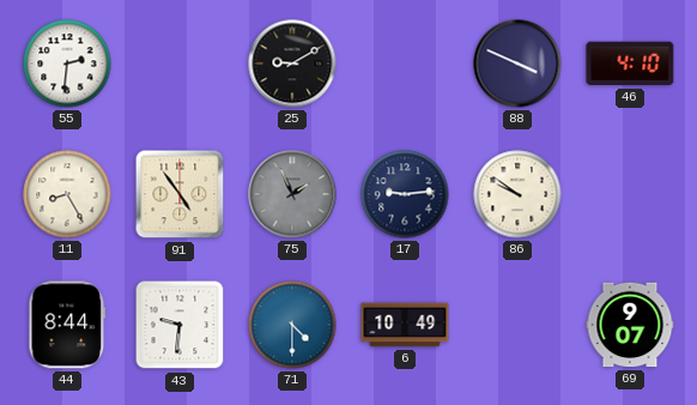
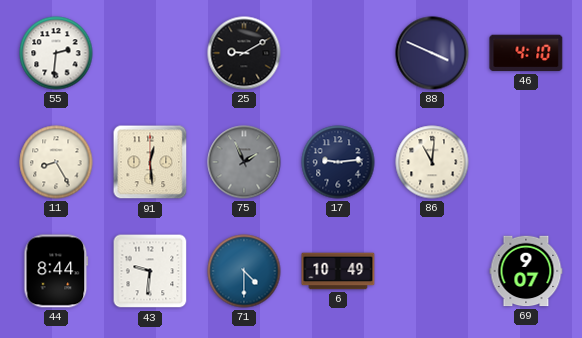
91: 4:54 -> 12:29
86: 9:51 -> 11:01
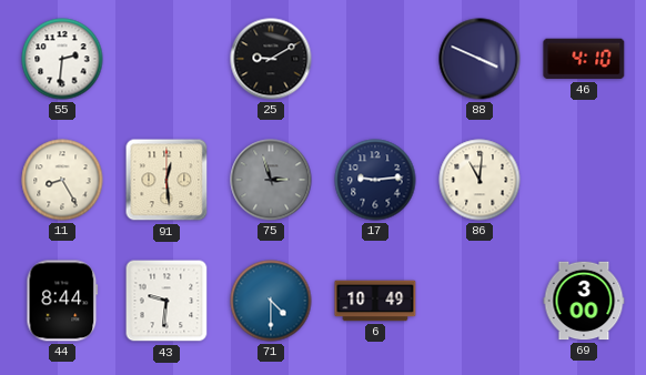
75: 1:56 -> 2:57
69: 9:07 -> 3:00
